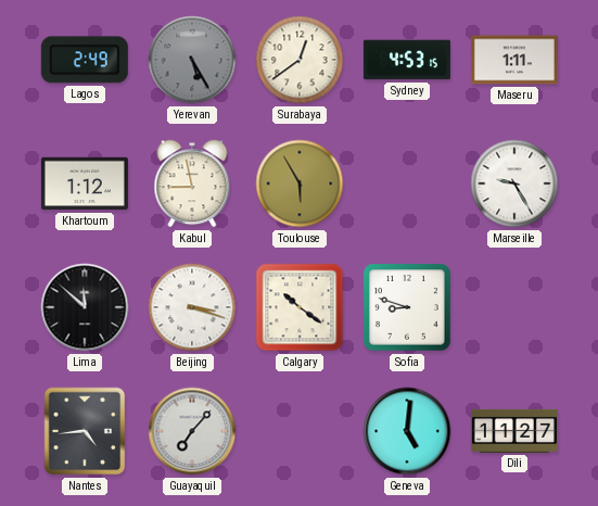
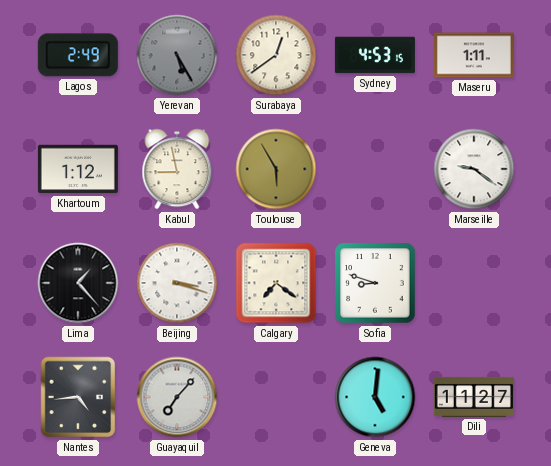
Marseille: 9:25 -> 9:21
Lima: 11:52 -> 1:23
Calgary: 10:21 -> 7:21
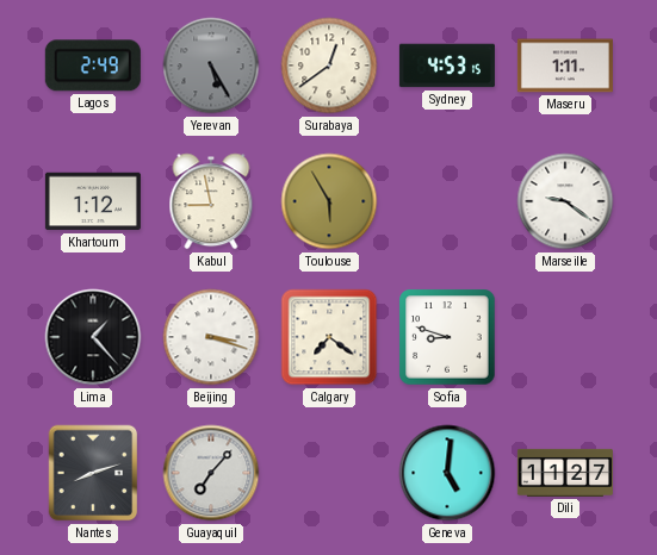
Nantes: 4:44 -> 8:12
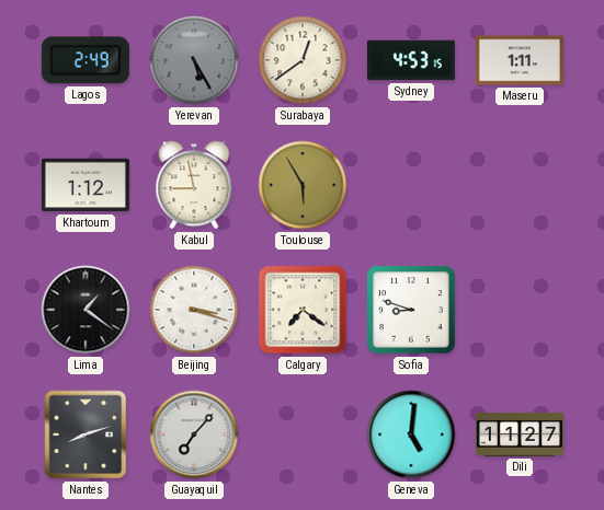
Marseille: 9:21 -> none
Lima: 1:23 -> 1:21
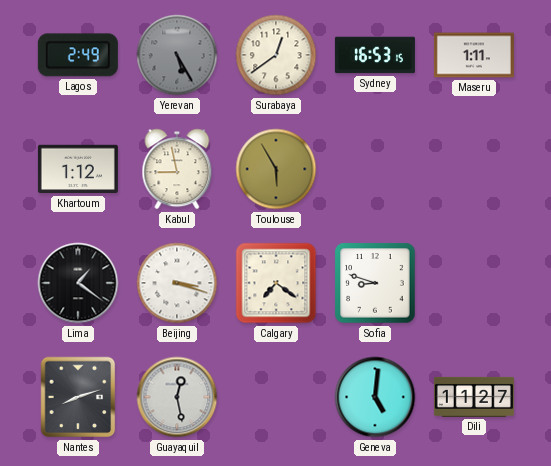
Sydney: 4:53 -> 16:53
Guayaquil: 7:07 -> 12:28
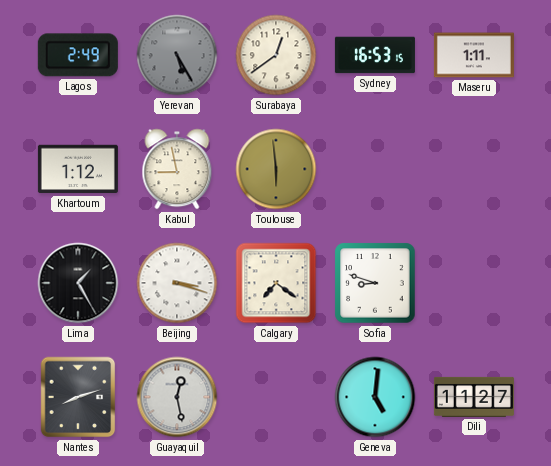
Toulouse: 5:55 -> 5:59
Lima: 1:21 -> 1:25
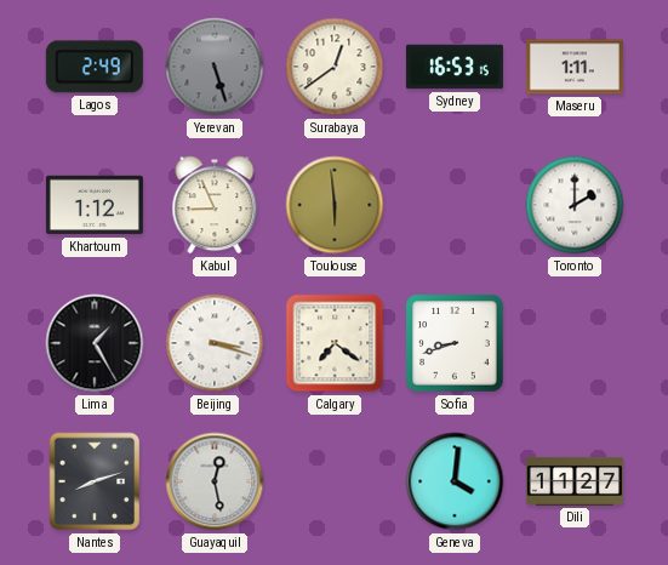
Yerevan: 5:25 -> 5:27
Kabul: 8:58 -> 8:56
Toronto: none -> 2:00
Sofia: 8:48 -> 8:42
Geneva: 5:01 -> 4:01
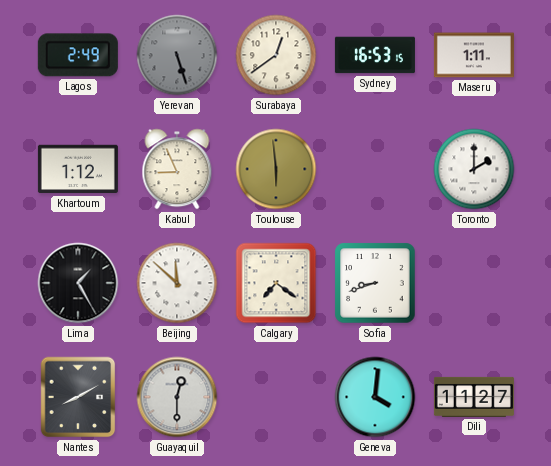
Beijing: 3:18 -> 11:52
Nantes: 8:12 -> 8:10
Guayaquil: 12:28 -> 12:30
